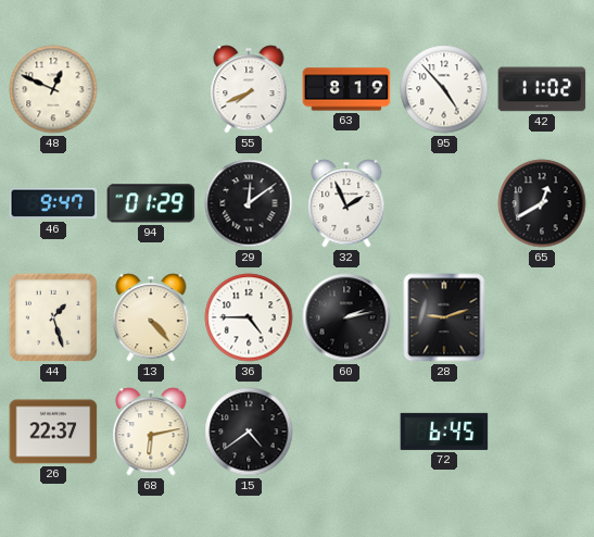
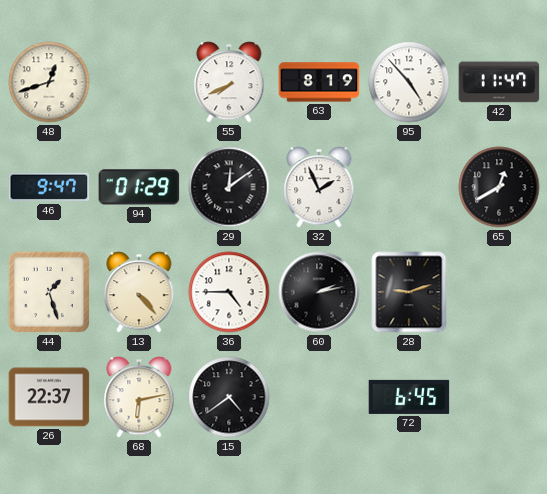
48: 12:49 -> 12:42
42: 11:02 -> 11:47
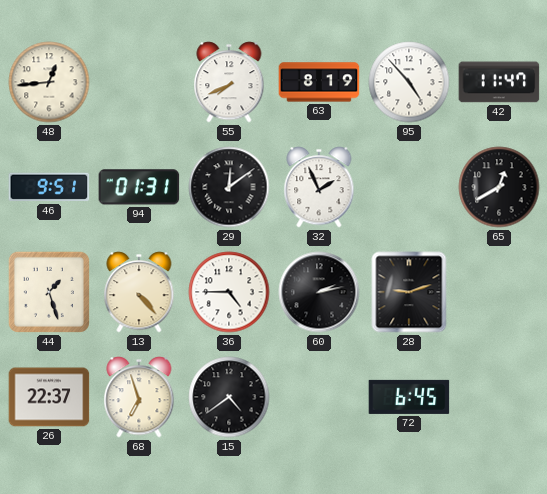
48: 12:42 -> 12:44
46: 9:47 -> 9:51
94: 01:29 -> 01:31
68: 6:13 -> 6:57
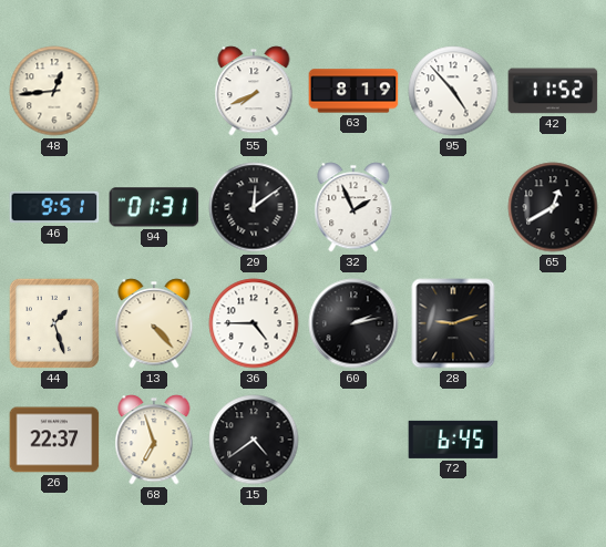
42: 11:47 -> 11:52
